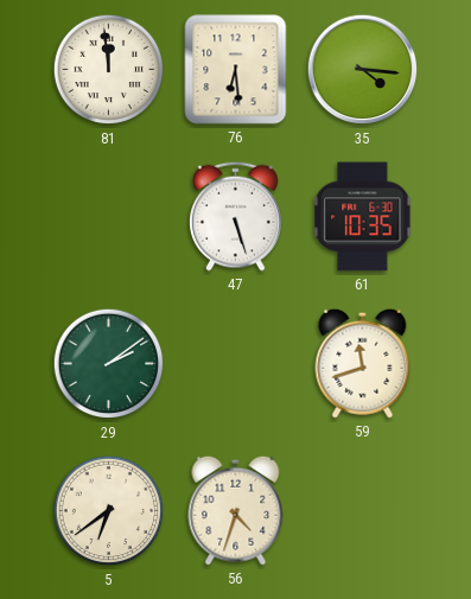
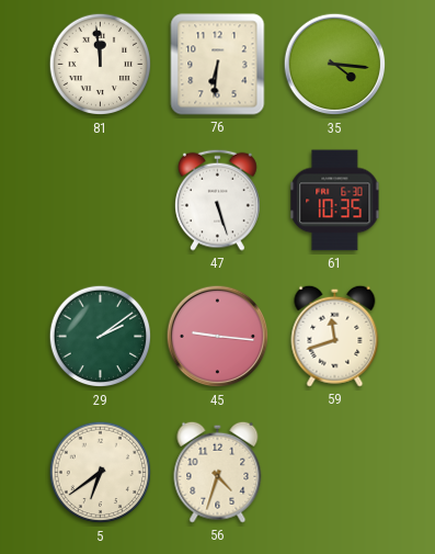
76: 6:29 -> 6:31
45: none -> 9:16
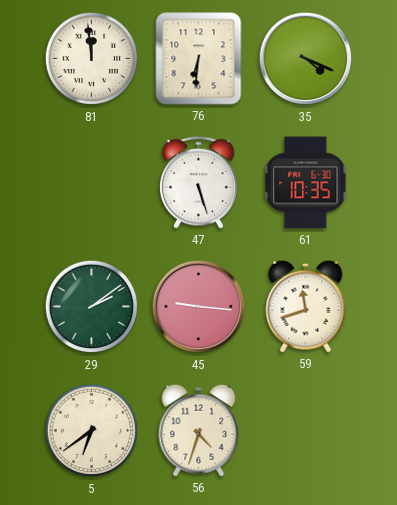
35: 4:16 -> 4:19
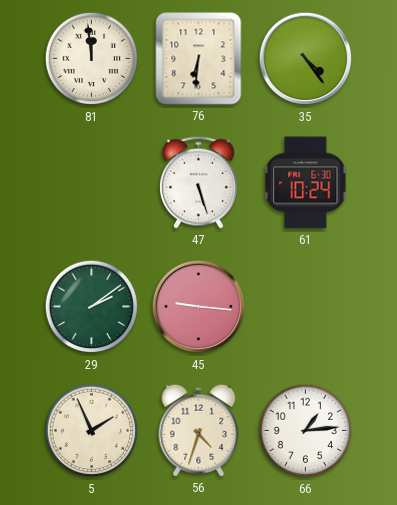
35: 4:19 -> 4:24
61: 10:35 -> 10:24
59: 11:42 -> none
5: 6:39 -> 1:56
66: none -> 1:14
